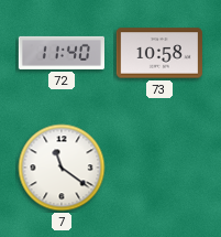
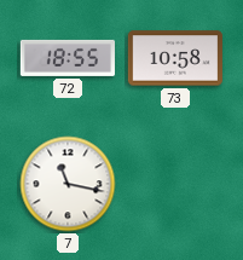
72: 11:40 -> 18:55
7: 11:21 -> 11:17
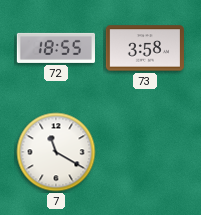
73: 10:58 -> 3:58
7: 11:17 -> 11:20
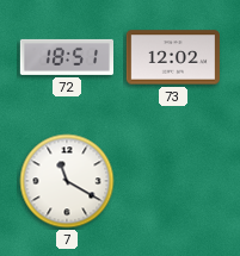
72: 18:55 -> 18:51
73: 3:58 -> 12:02
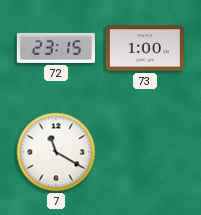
72: 18:51 -> 23:15
73: 12:02 -> 1:00
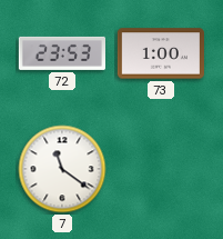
72: 23:15 -> 23:53
7: 11:20 -> 11:21
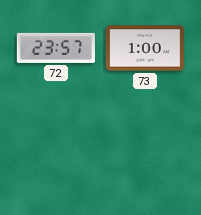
72: 23:53 -> 23:57
7: 11:21 -> none
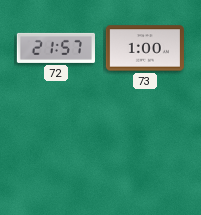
72: 23:57 -> 21:57
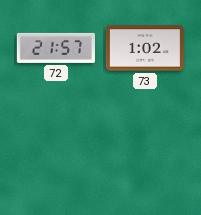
73: 1:00 -> 1:02
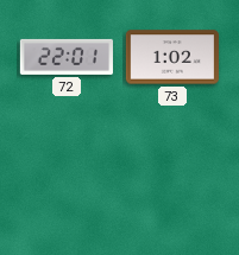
72: 21:57 -> 22:01
